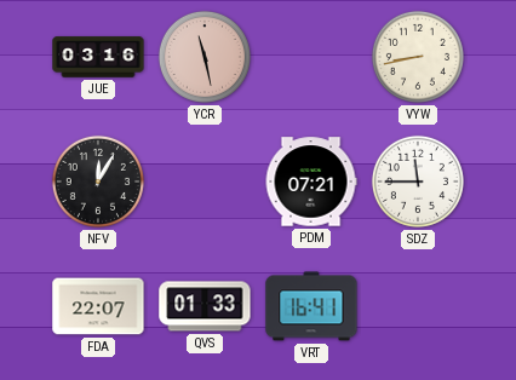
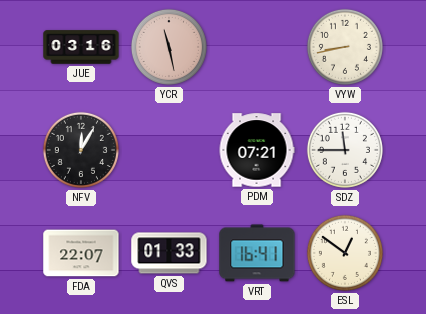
ESL: none -> 12:51
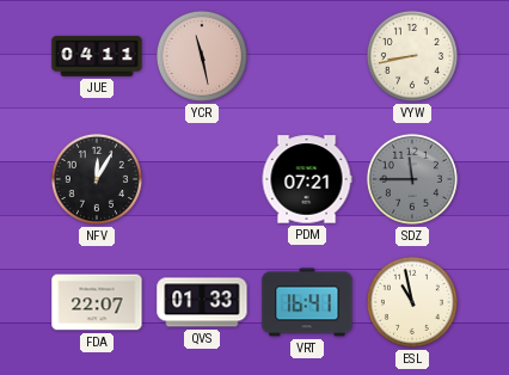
JUE: 03:16 -> 04:11
SDZ dial: white -> grey
ESL: 12:51 -> 10:58
